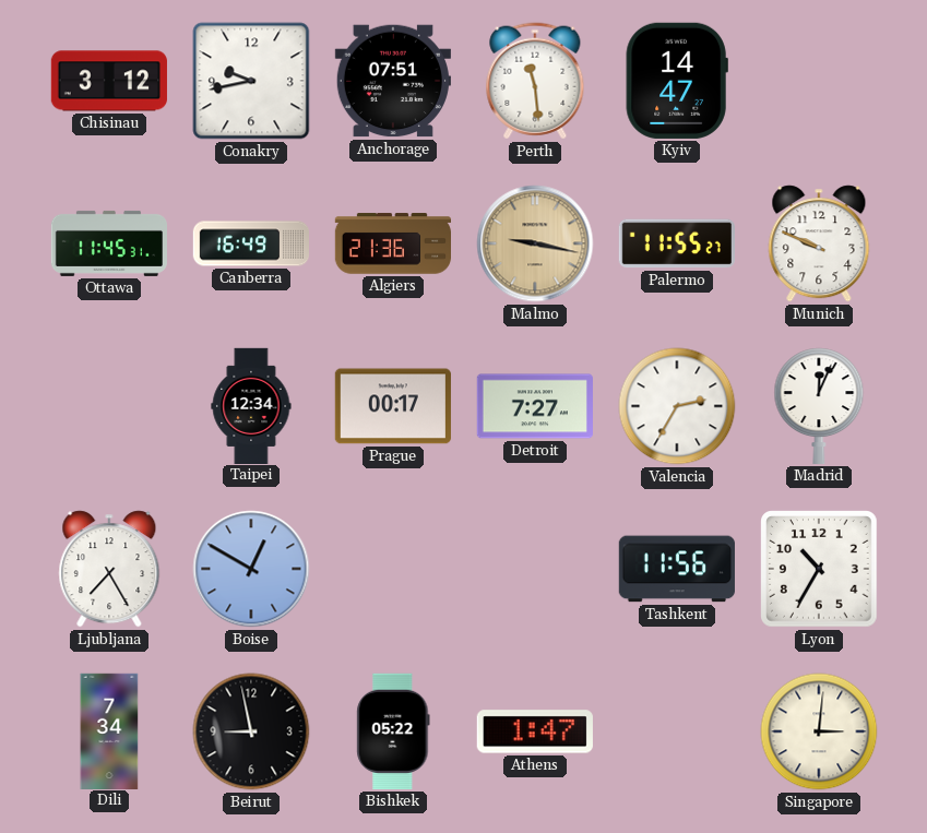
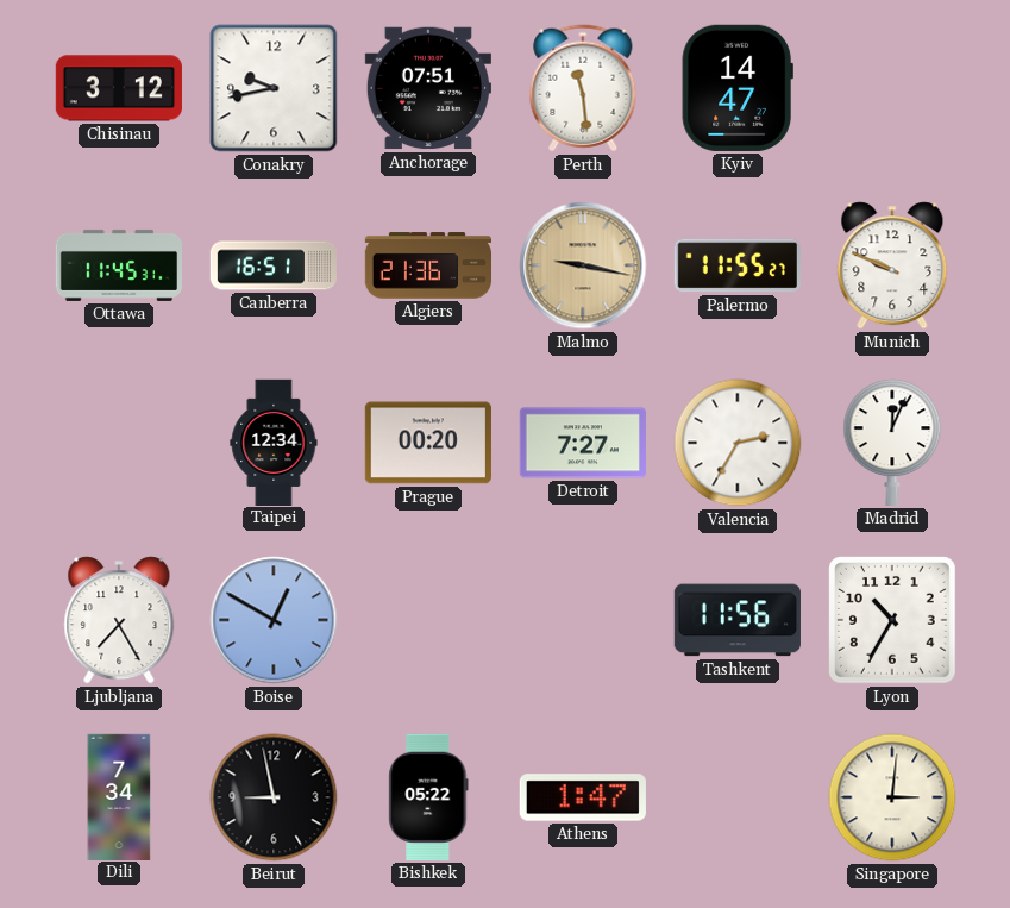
Canberra: 16:49 -> 16:51
Prague: 00:17 -> 00:20
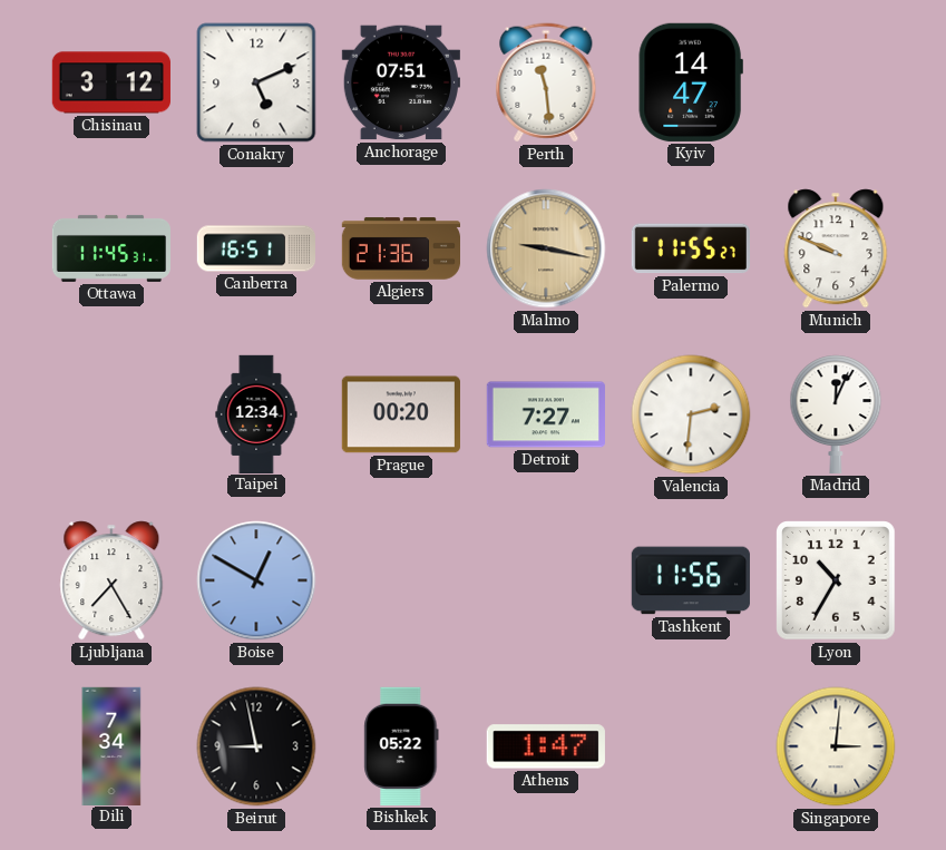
Conakry: 9:43 -> 5:11
Valencia: 2:35 -> 2:31
